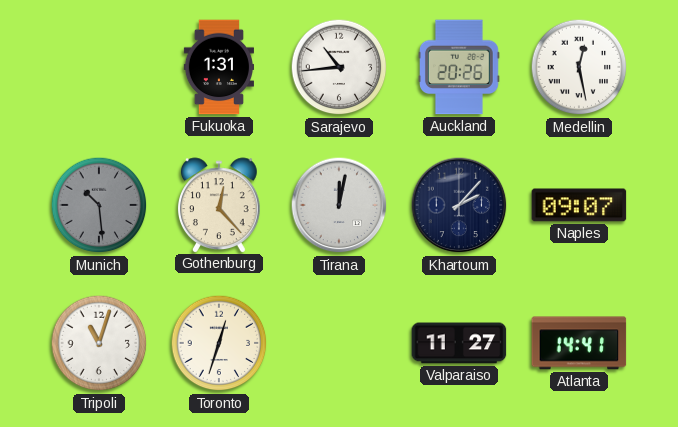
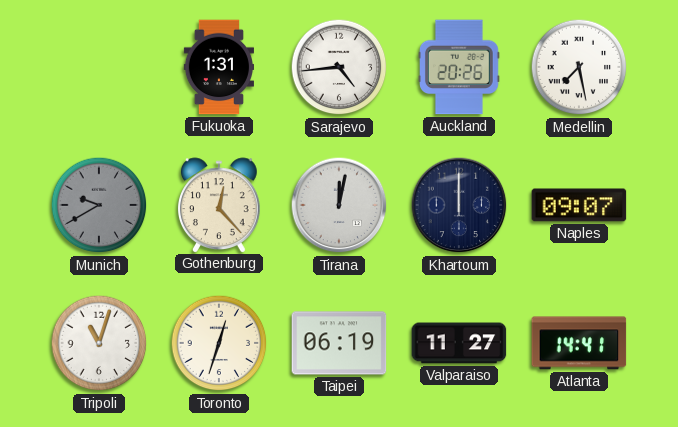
Sarajevo: 10:44 -> 4:44
Medellin: 12:28 -> 7:28
Munich: 10:29 -> 9:40
Khartoum: 2:07 -> 12:00
Taipei: none -> 06:19
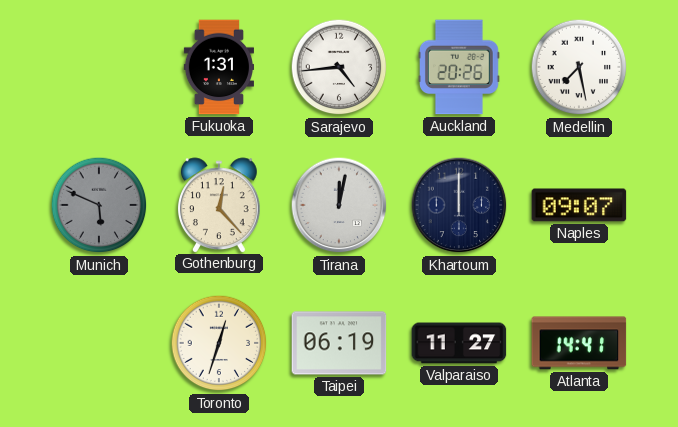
Munich: 9:40 -> 5:49
Tripoli: 11:03 -> none
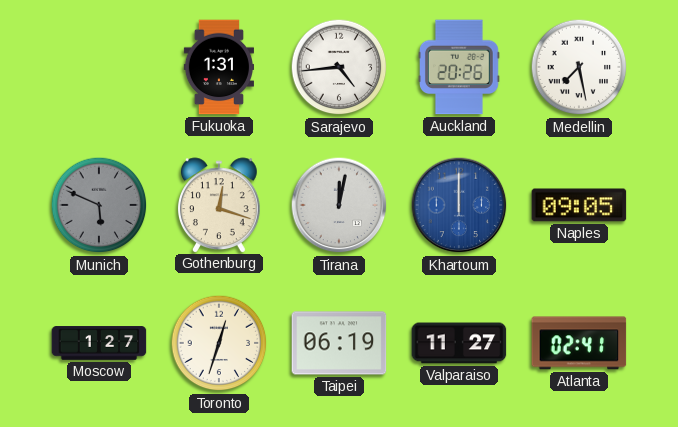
Gothenburg: 12:23 -> 12:18
Khartoum dial: navy -> blue
Naples: 09:07 -> 09:05
Moscow: none -> 1:27
Atlanta: 14:41 -> 02:41
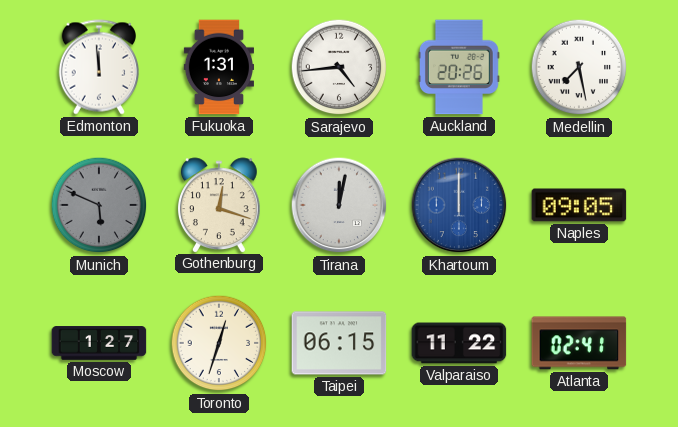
Edmonton: none -> 11:59
Taipei: 06:19 -> 06:15
Valparaiso: 11:27 -> 11:22
